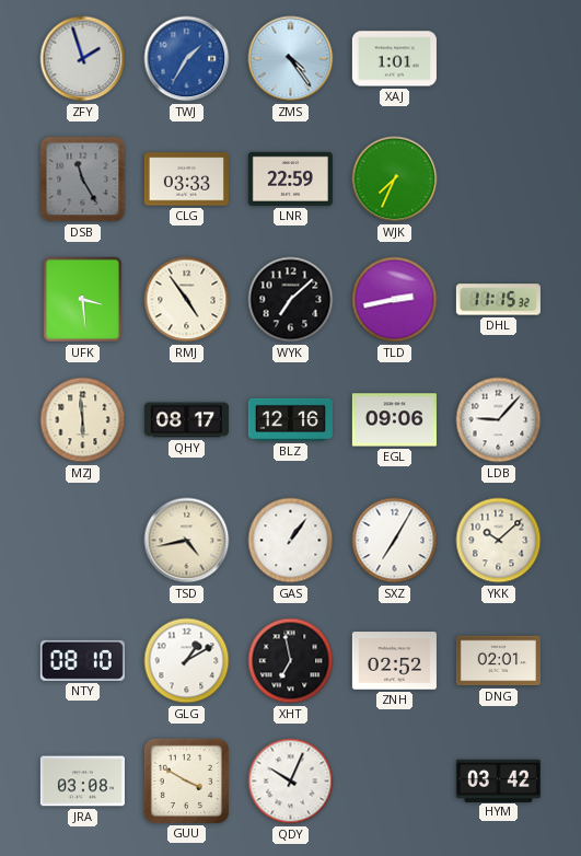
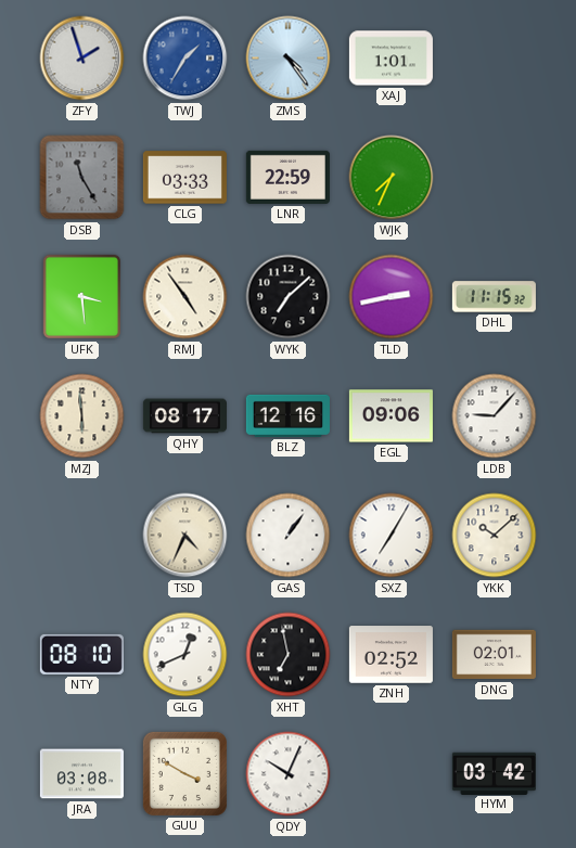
TSD: 4:43 -> 4:34
GLG: 1:10 -> 12:41
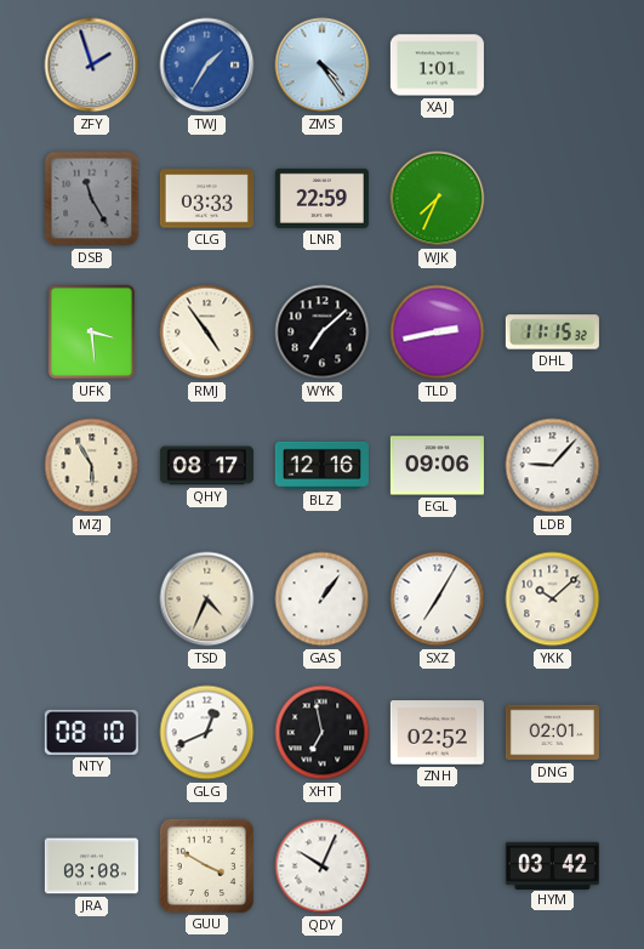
MZJ: 5:59 -> 5:55
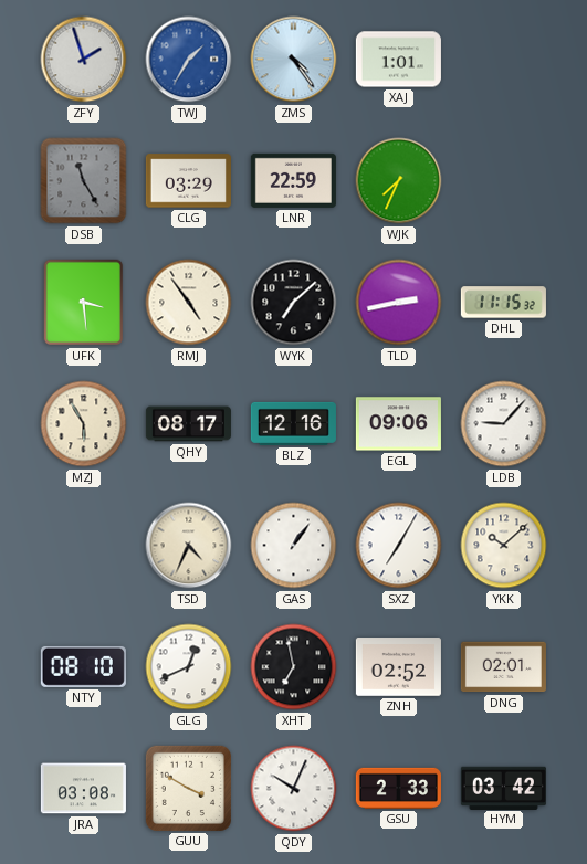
CLG: 03:33 -> 03:29
GSU: none -> 2:33
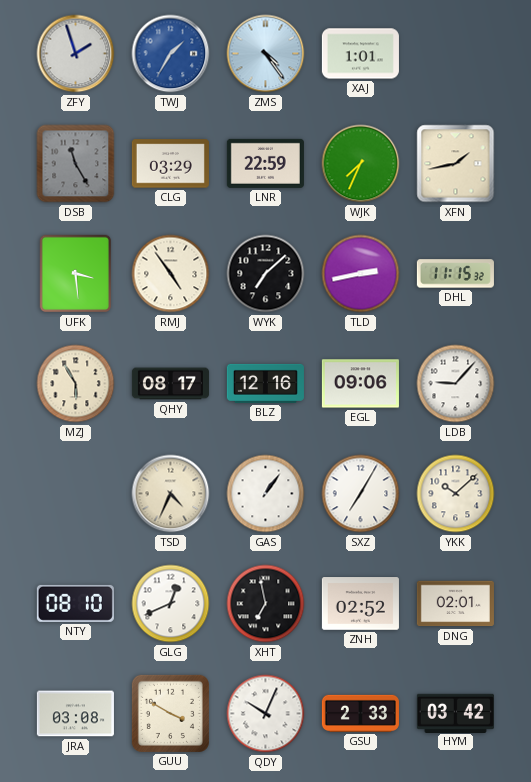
XFN: none -> 1:43
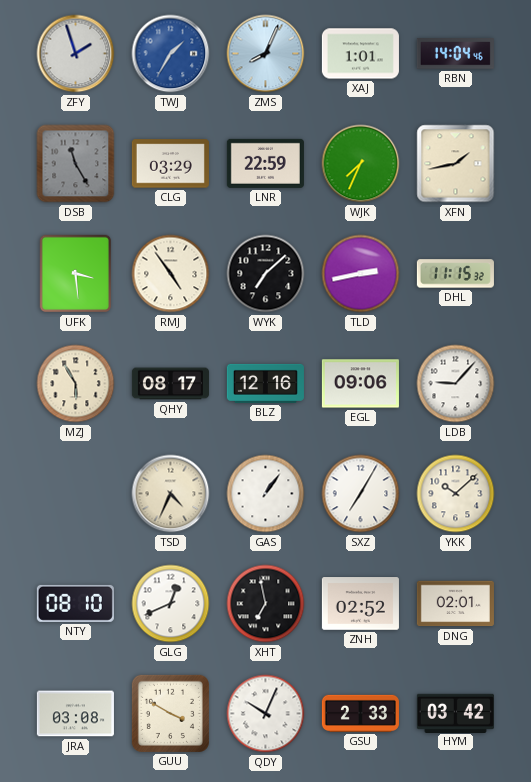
ZMS: 4:24 -> 8:04
RBN: none -> 14:04
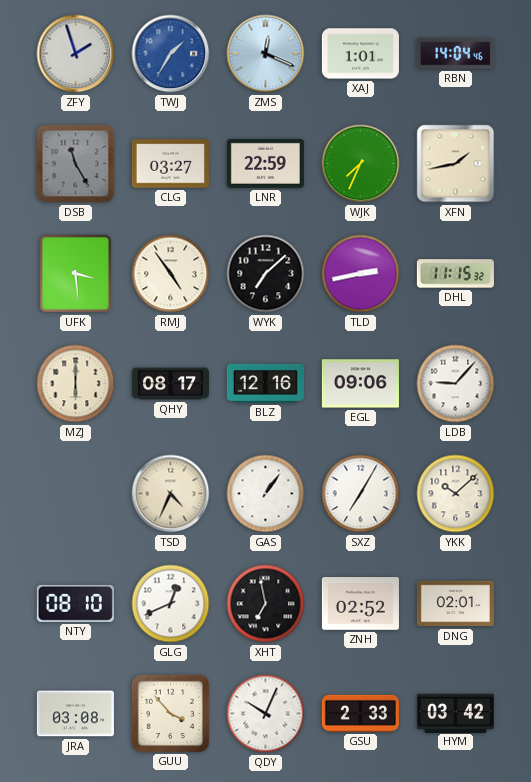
ZMS: 8:04 -> 12:19
CLG: 03:29 -> 03:27
MZJ: 5:55 -> 6:00
GUU: 3:50 -> 3:53
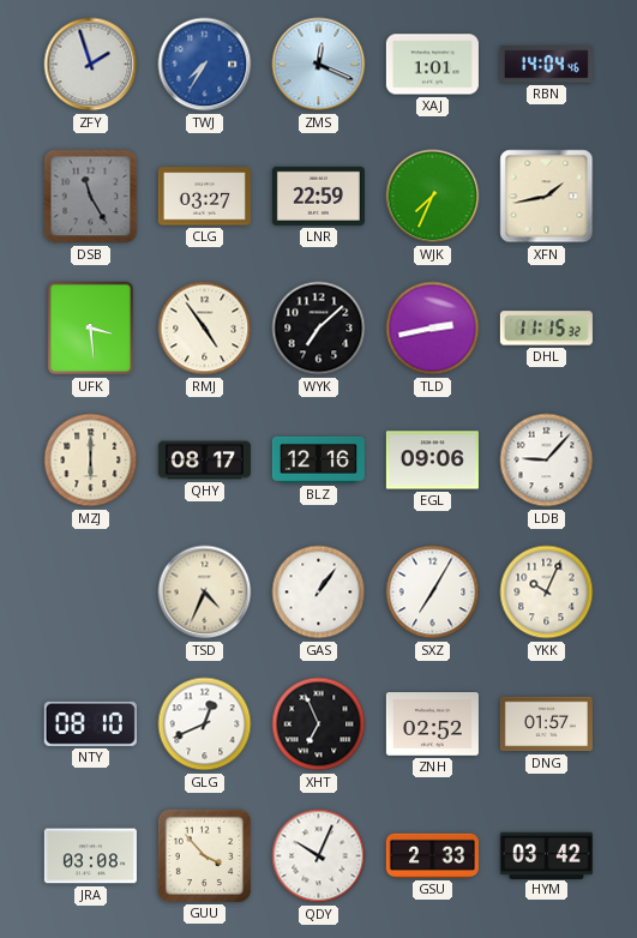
TWJ: 1:35 -> 7:35
YKK: 10:08 -> 10:04
XHT: 6:58 -> 6:56
DNG: 02:01 -> 01:57
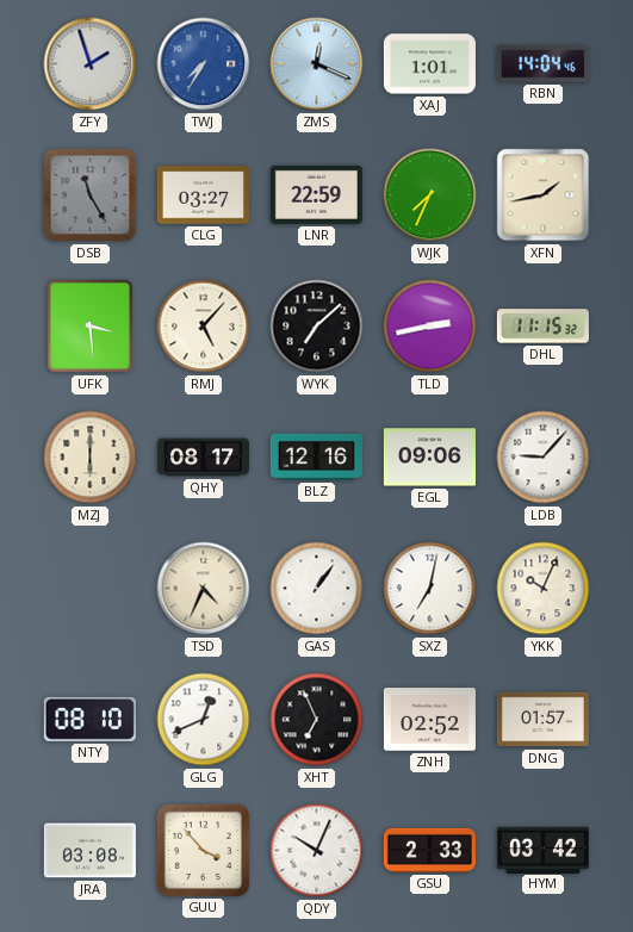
RMJ: 4:54 -> 5:07
SXZ: 7:05 -> 7:02
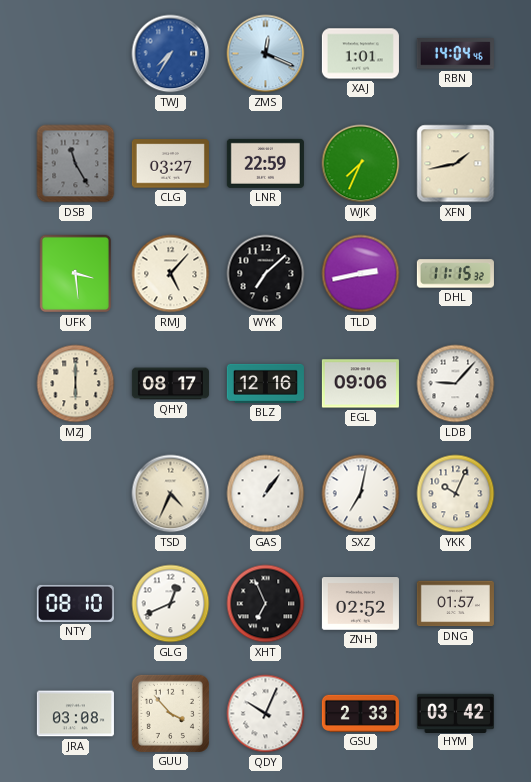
ZFY: 1:57 -> none
